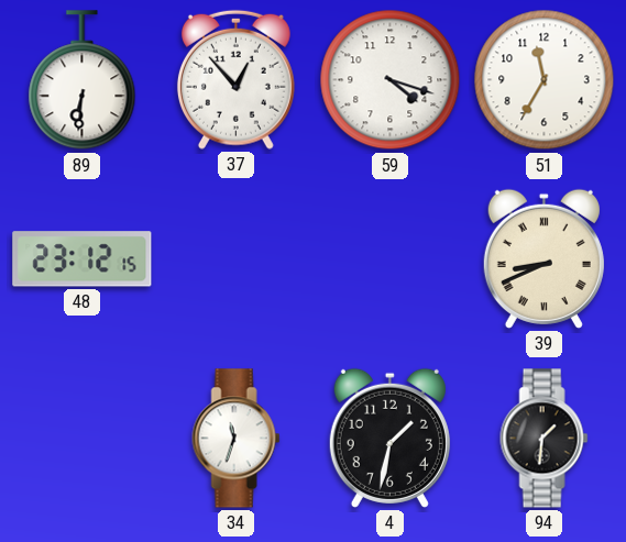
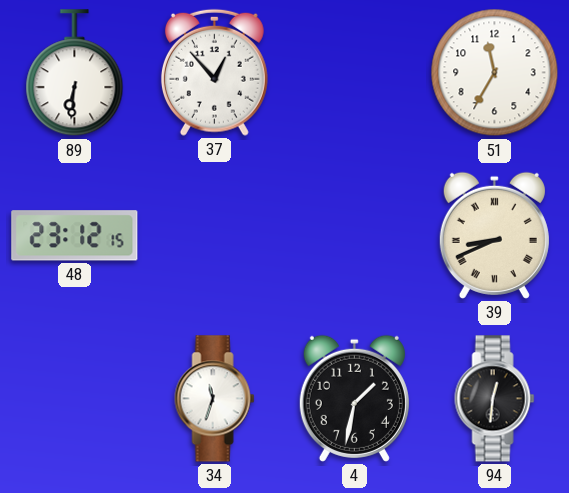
59: 4:18 -> none
94: 1:31 -> 12:31
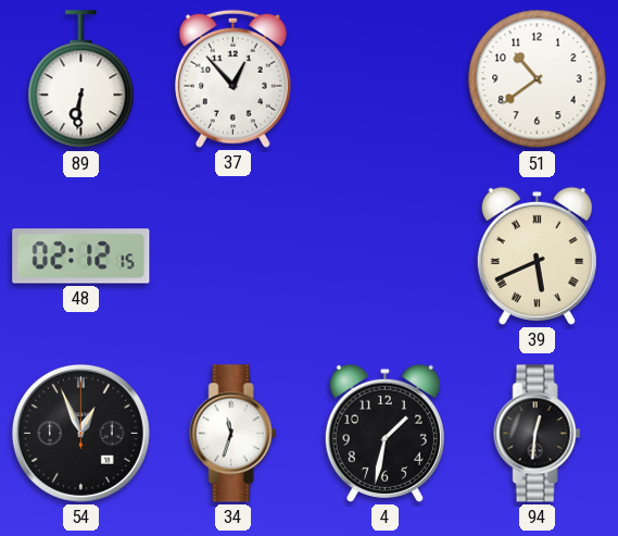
51: 11:35 -> 10:39
48: 23:12 -> 02:12
39: 8:41 -> 5:41
54: none -> 12:56
